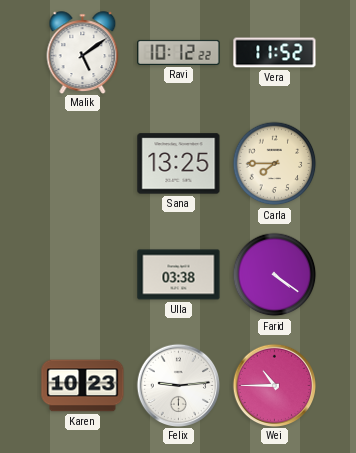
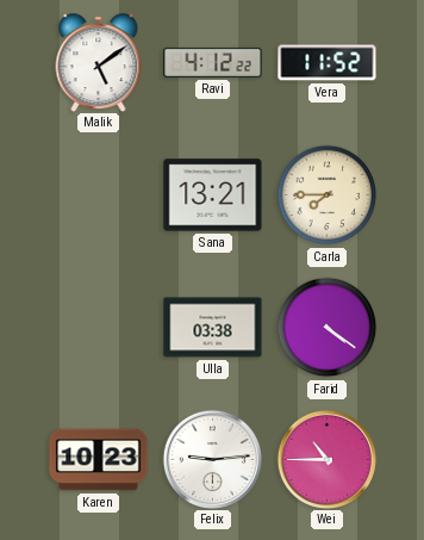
Ravi: 10:12 -> 4:12
Sana: 13:25 -> 13:21
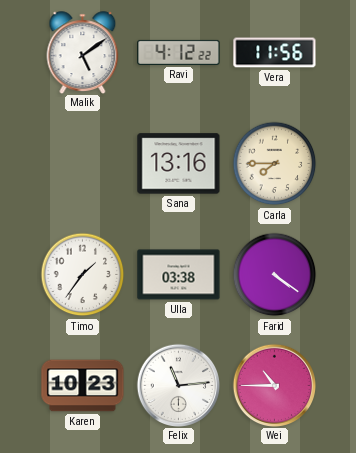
Vera: 11:52 -> 11:56
Sana: 13:21 -> 13:16
Timo: none -> 1:36
Felix: 9:14 -> 11:14
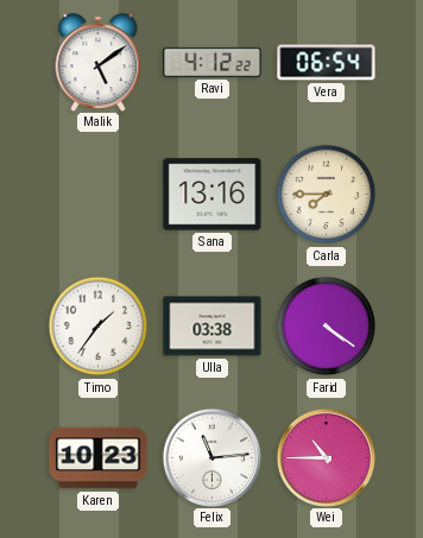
Vera: 11:56 -> 06:54
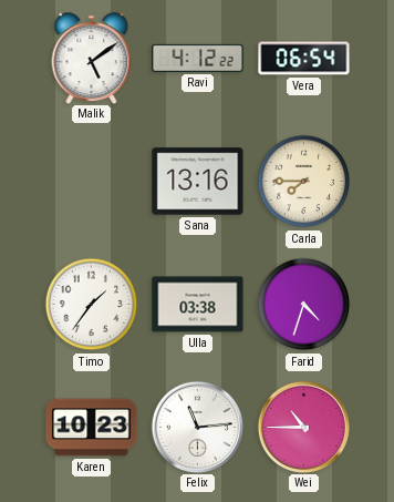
Farid: 4:21 -> 4:33
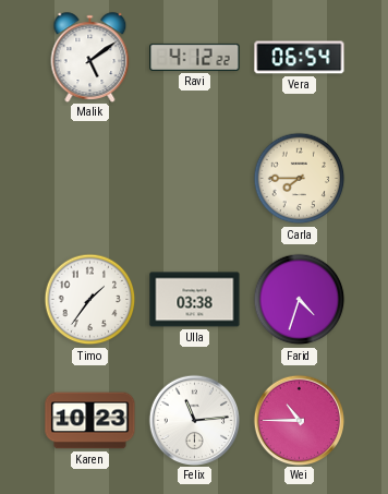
Sana: 13:16 -> none
